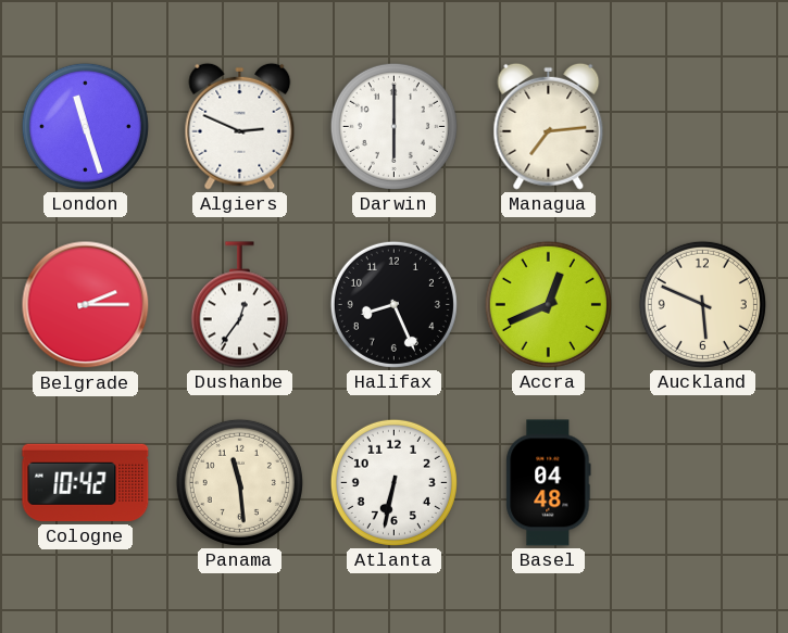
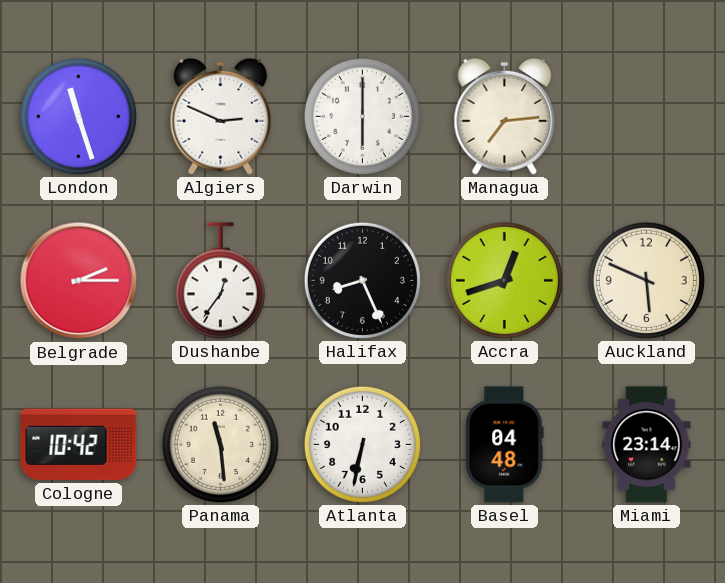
Accra: 12:41 -> 12:42
Miami: none -> 23:14
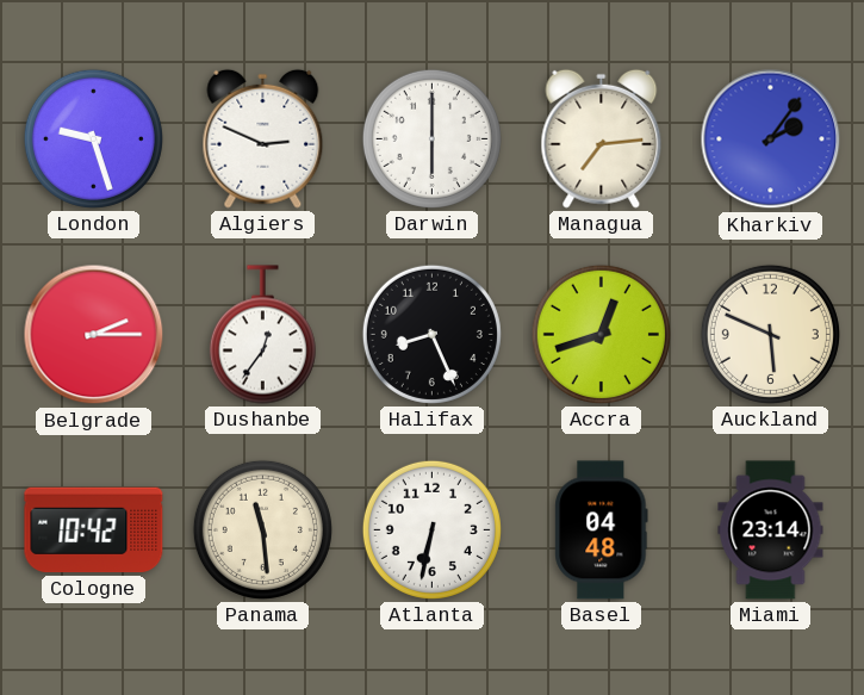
London: 11:27 -> 9:27
Kharkiv: none -> 2:06
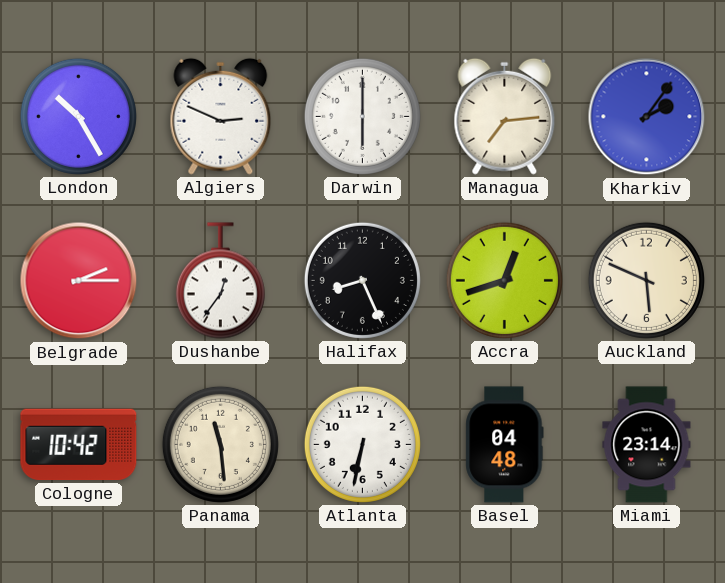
London: 9:27 -> 10:25
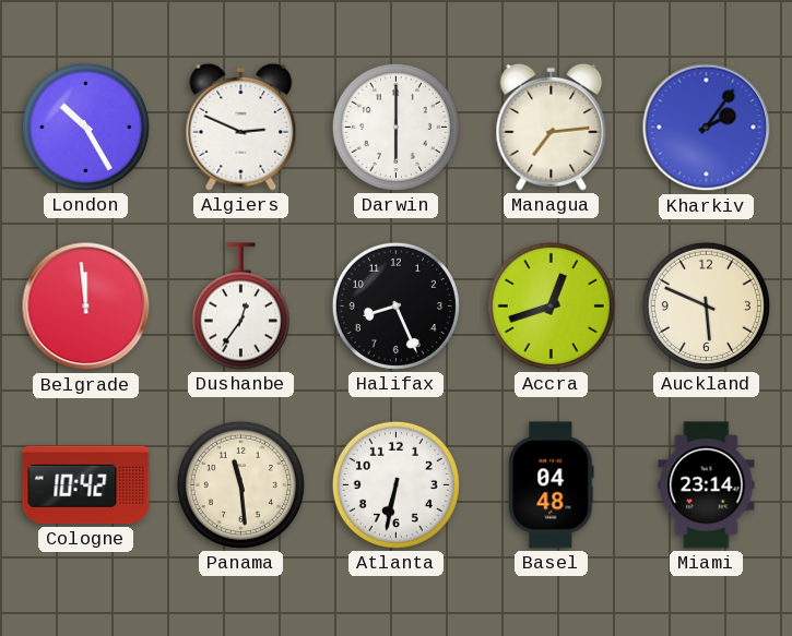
Belgrade: 2:15 -> 11:59
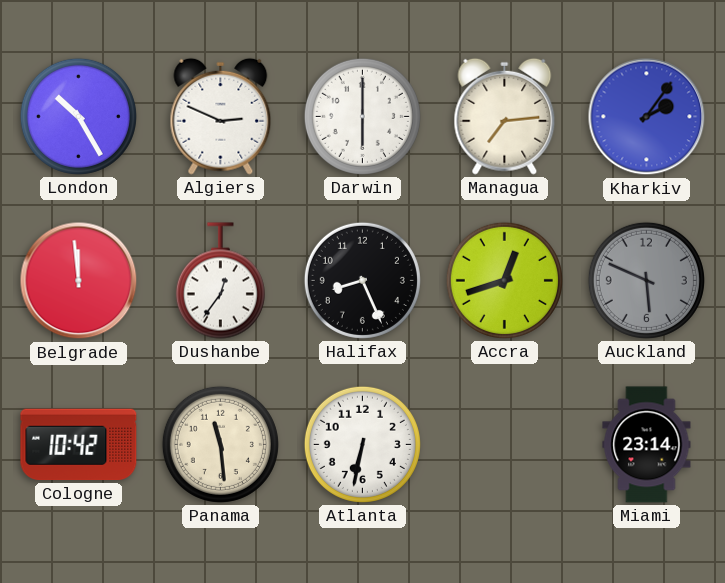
Auckland dial: cream -> grey
Basel: 04:48 -> none
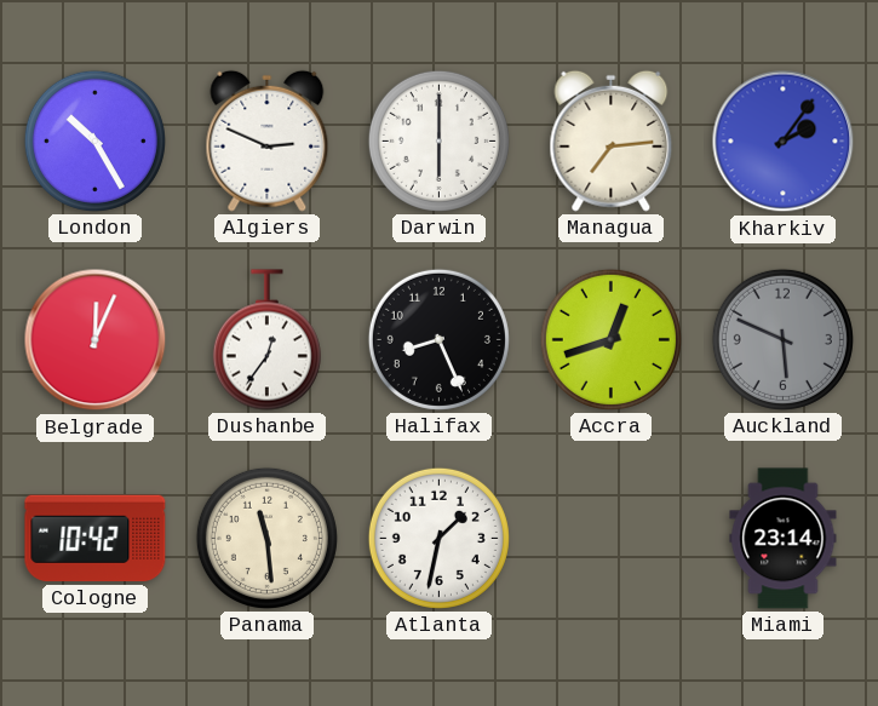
Belgrade: 11:59 -> 12:04
Atlanta: 6:32 -> 1:32
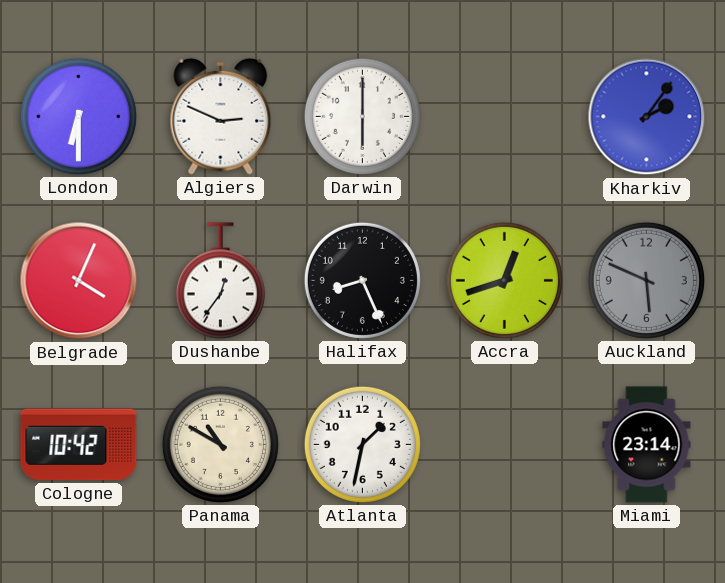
London: 10:25 -> 6:30
Managua: 7:14 -> none
Belgrade: 12:04 -> 4:04
Panama: 11:29 -> 10:50
